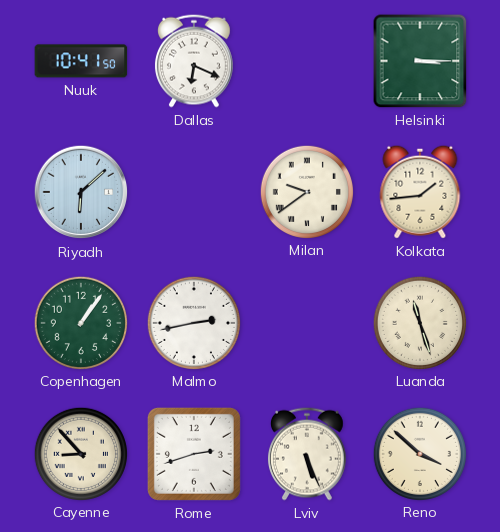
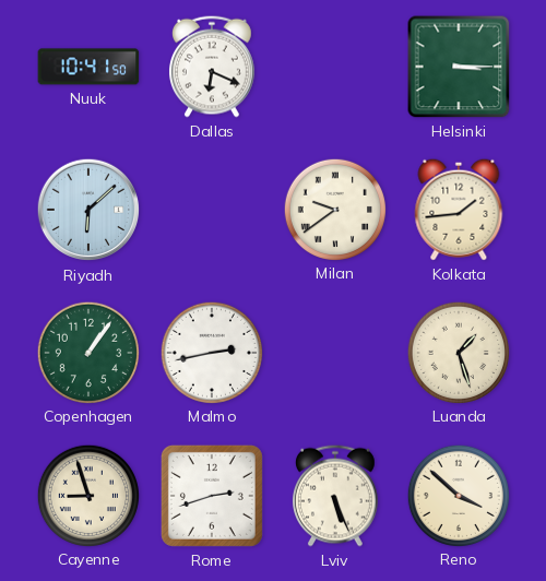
Luanda: 11:27 -> 1:27
Cayenne: 8:53 -> 8:57
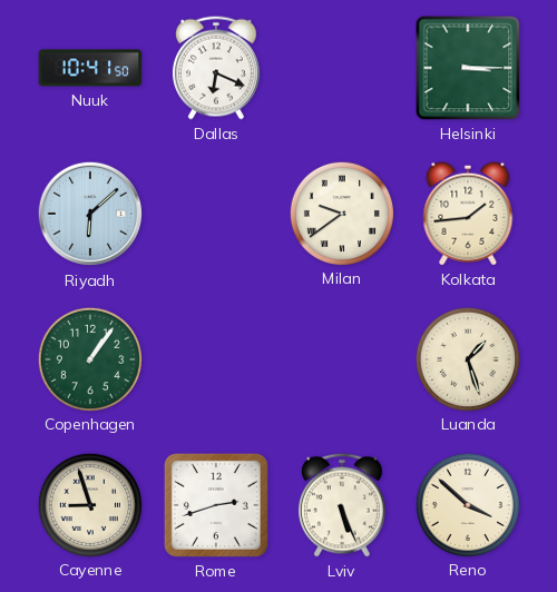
Malmo: 2:43 -> none
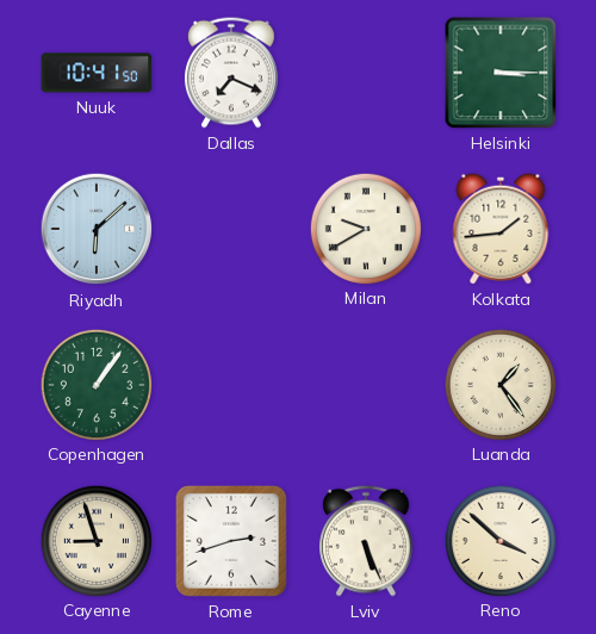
Dallas: 6:19 -> 7:19
Milan: 9:39 -> 9:40
Luanda: 1:27 -> 1:24
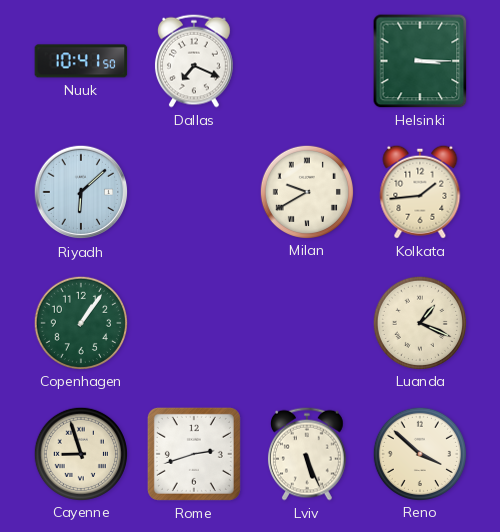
Luanda: 1:24 -> 1:19
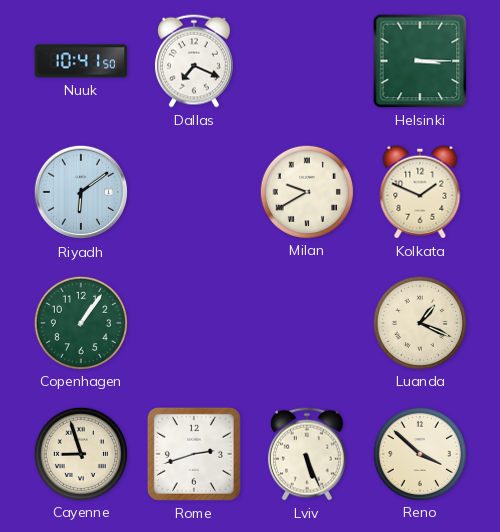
Riyadh: 6:08 -> 6:09
Kolkata: 1:44 -> 1:49
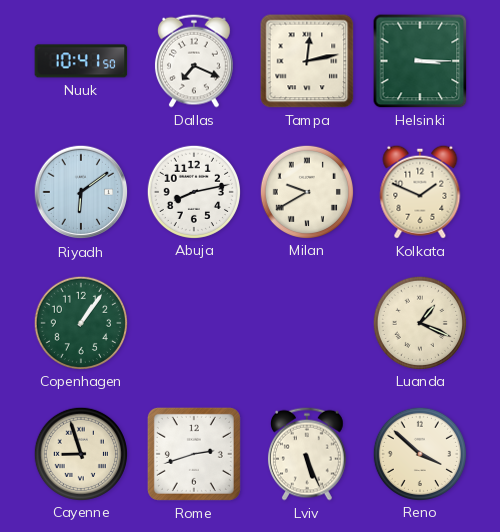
Tampa: none -> 12:13
Abuja: none -> 8:13
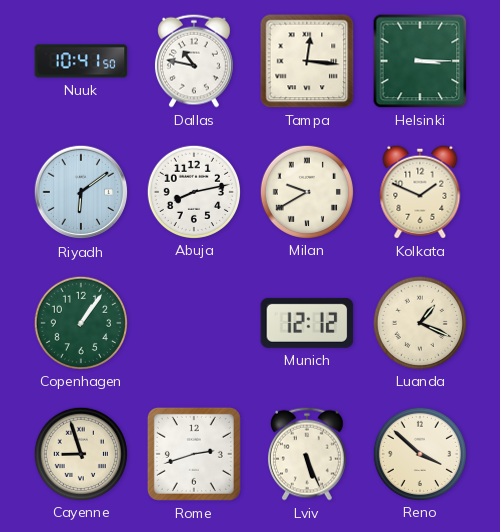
Dallas: 7:19 -> 10:47
Tampa: 12:13 -> 12:16
Munich: none -> 12:12
